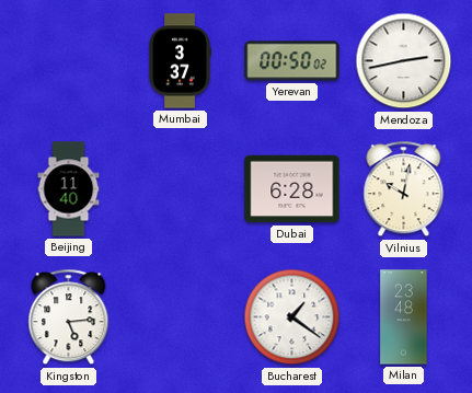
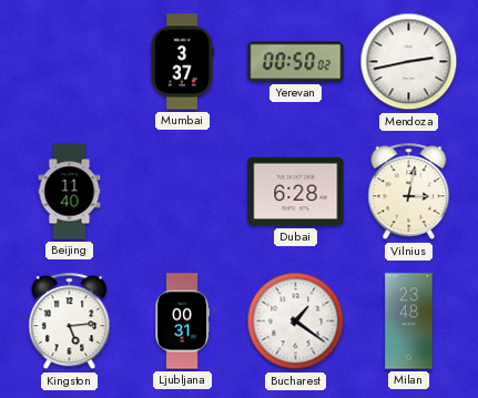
Vilnius: 10:02 -> 3:02
Ljubljana: none -> 00:31
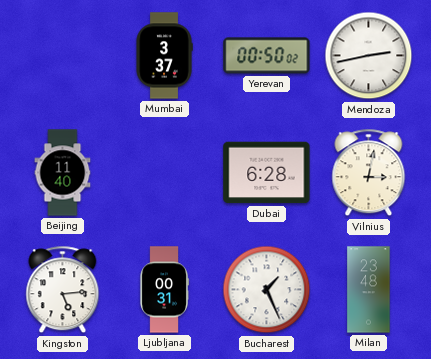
Bucharest: 1:21 -> 1:26
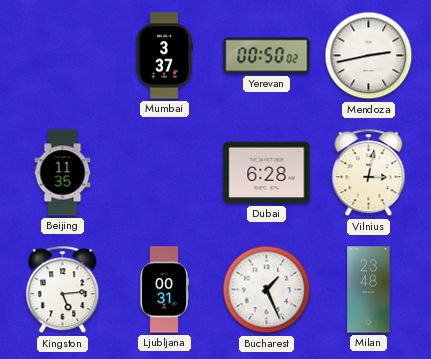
Beijing: 11:40 -> 11:35
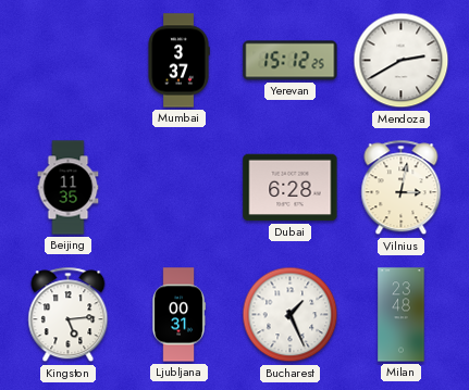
Yerevan: 00:50 -> 15:12
Mendoza: 2:43 -> 2:40
